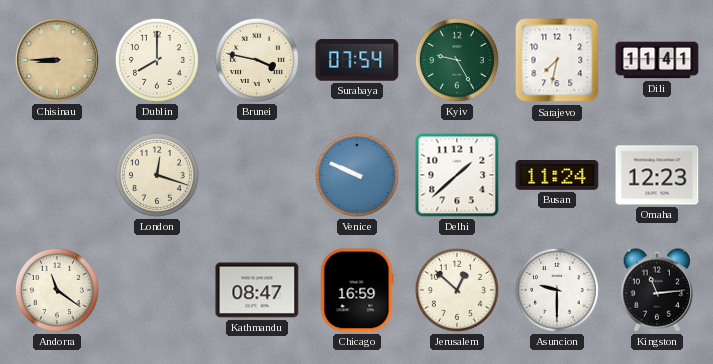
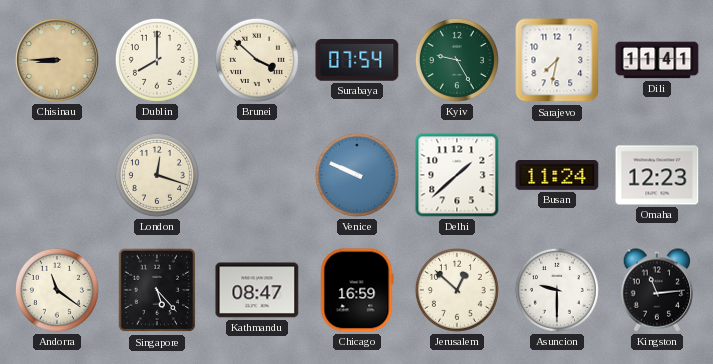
Brunei: 3:47 -> 3:52
Singapore: none -> 5:23
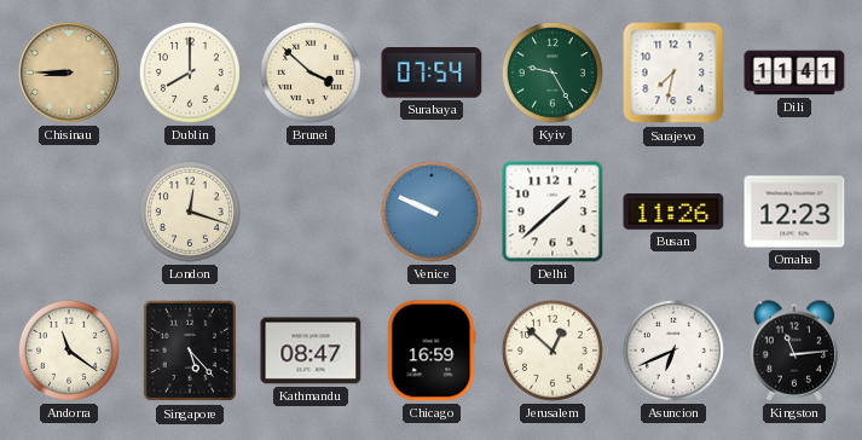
Busan: 11:24 -> 11:26
Asuncion: 9:30 -> 6:41
